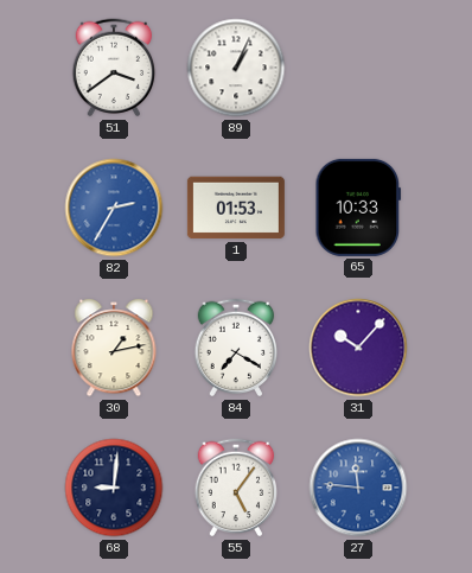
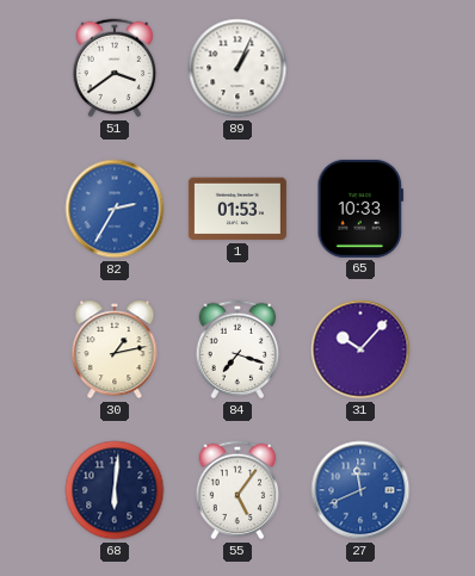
84: 7:20 -> 7:18
68: 9:01 -> 6:01
27: 11:46 -> 11:41
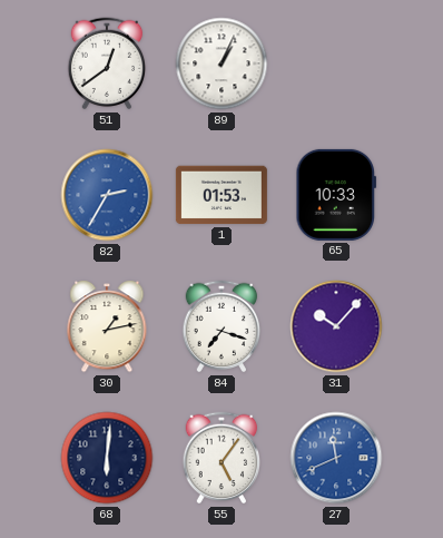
51: 3:39 -> 12:39
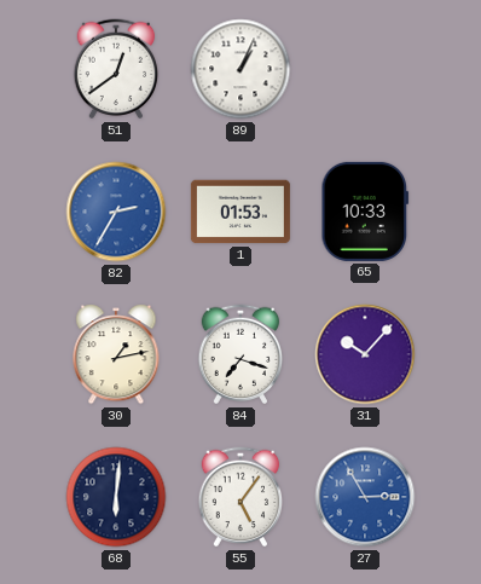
27: 11:41 -> 2:55
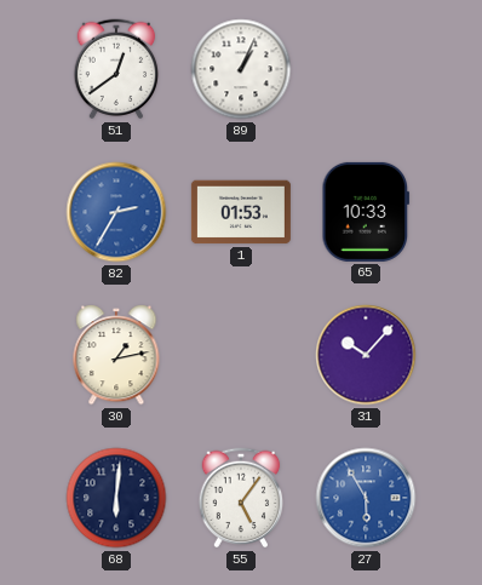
84: 7:18 -> none
27: 2:55 -> 5:55
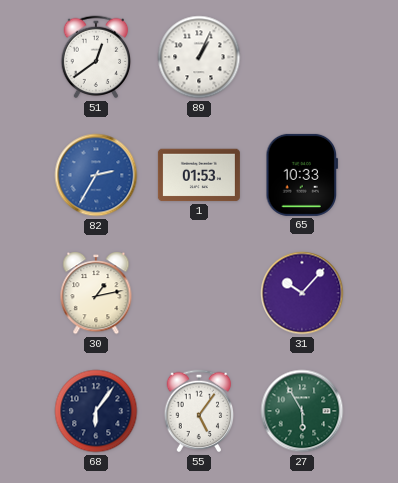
68: 6:01 -> 6:06
27 dial: blue -> green
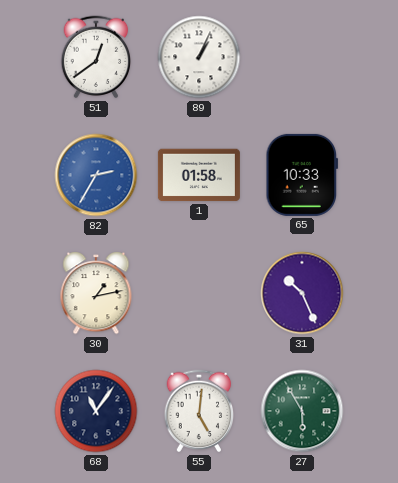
1: 01:53 -> 01:58
31: 10:07 -> 10:26
68: 6:06 -> 11:06
55: 5:06 -> 5:01
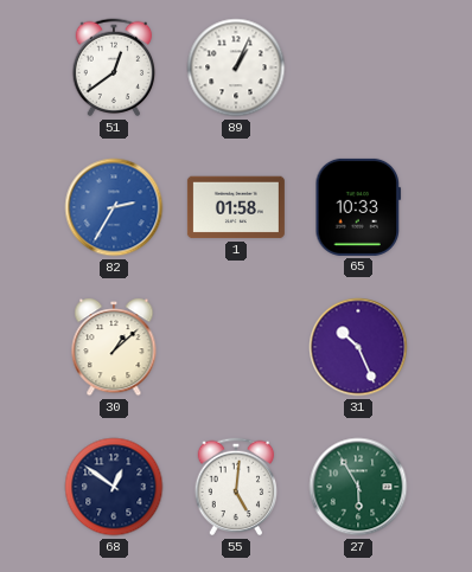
30: 1:13 -> 1:08
68: 11:06 -> 12:51
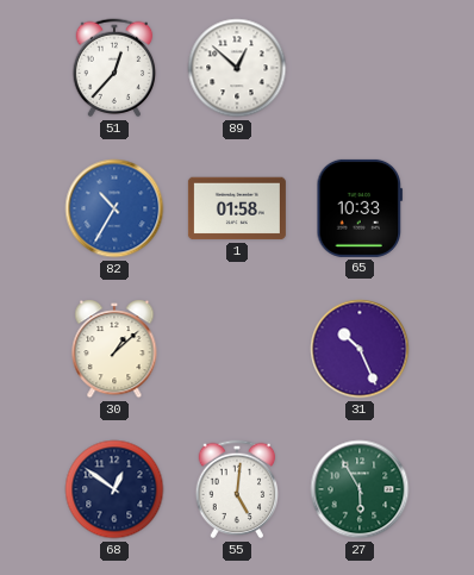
51: 12:39 -> 12:37
89: 1:04 -> 12:52
82: 2:35 -> 10:35
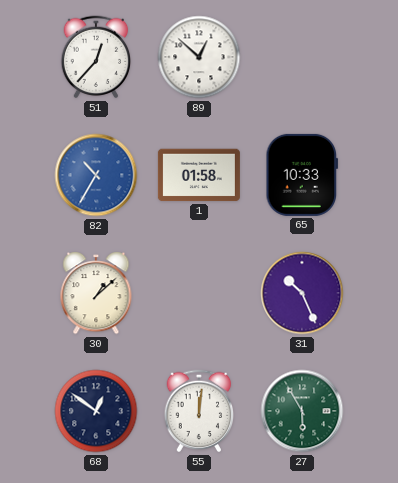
55: 5:01 -> 12:01
